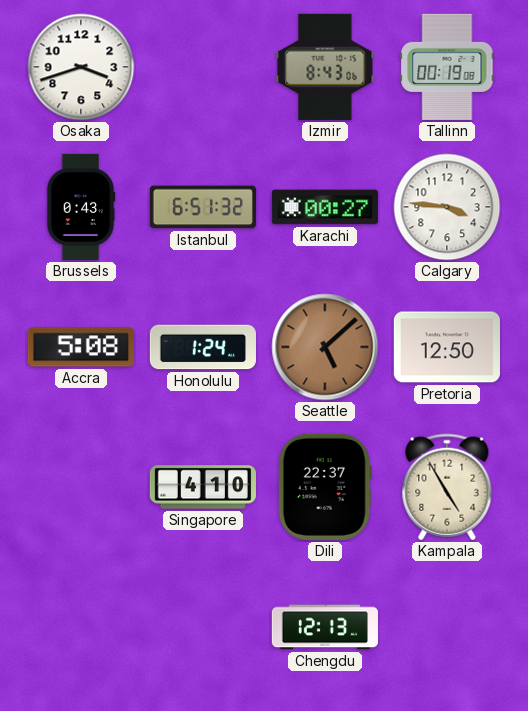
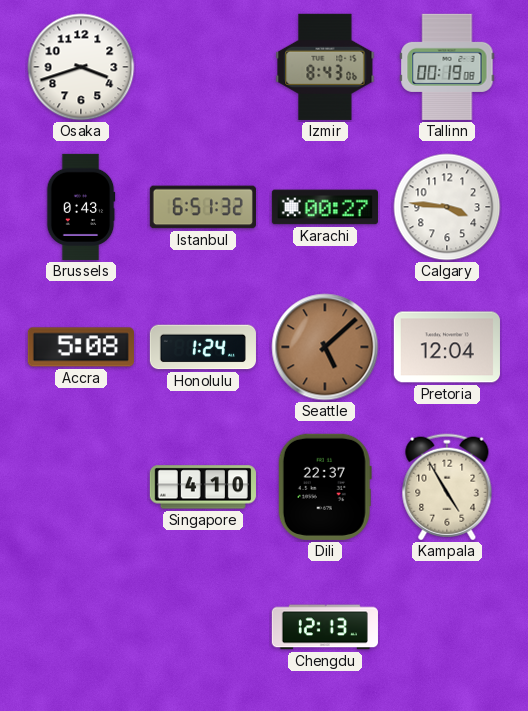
Pretoria: 12:50 -> 12:04
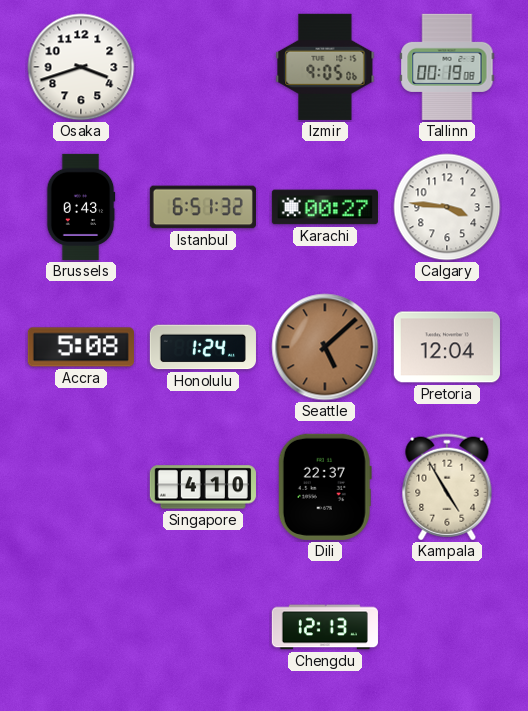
Izmir: 8:43 -> 9:05
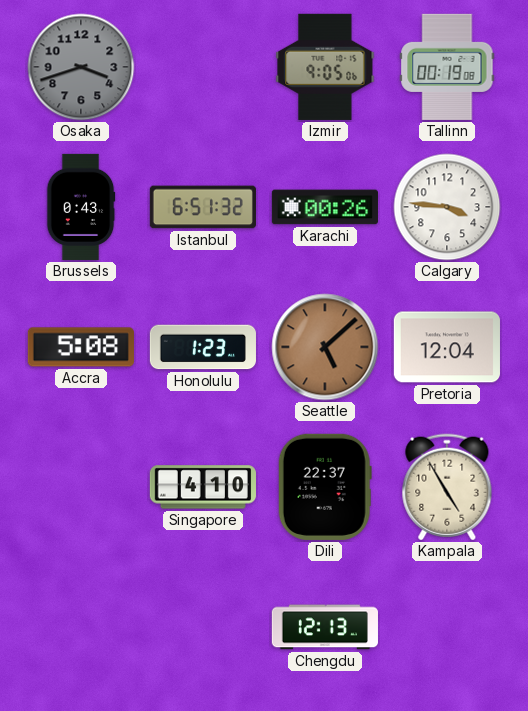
Osaka dial: white -> grey
Karachi: 00:27 -> 00:26
Honolulu: 1:24 -> 1:23
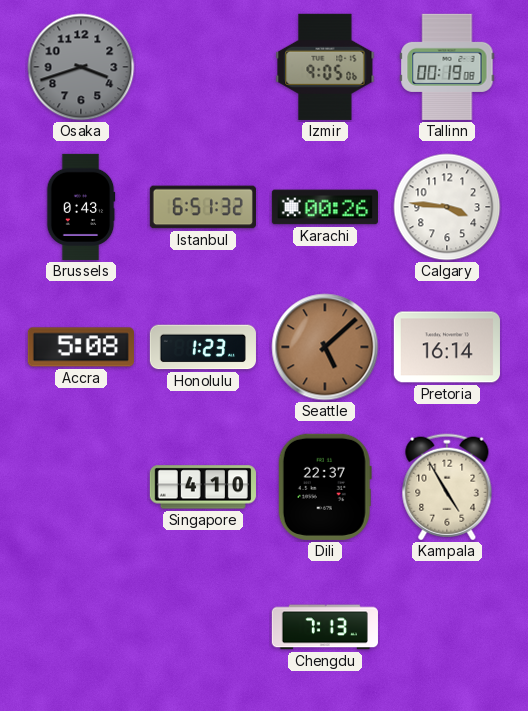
Pretoria: 12:04 -> 16:14
Chengdu: 12:13 -> 7:13
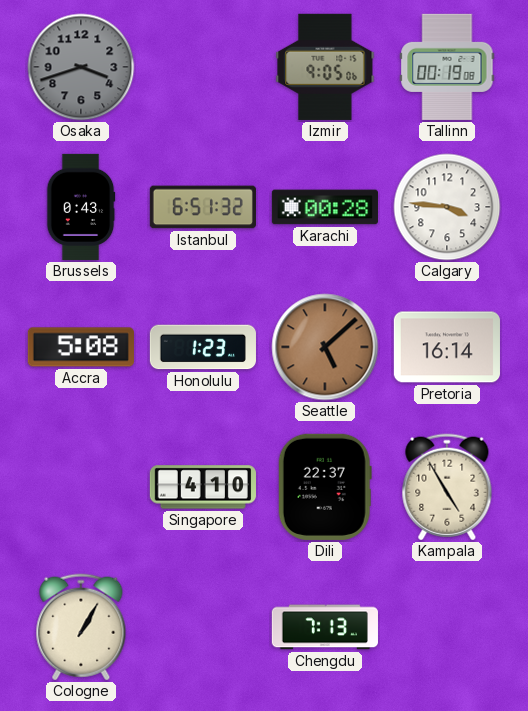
Karachi: 00:26 -> 00:28
Cologne: none -> 1:05
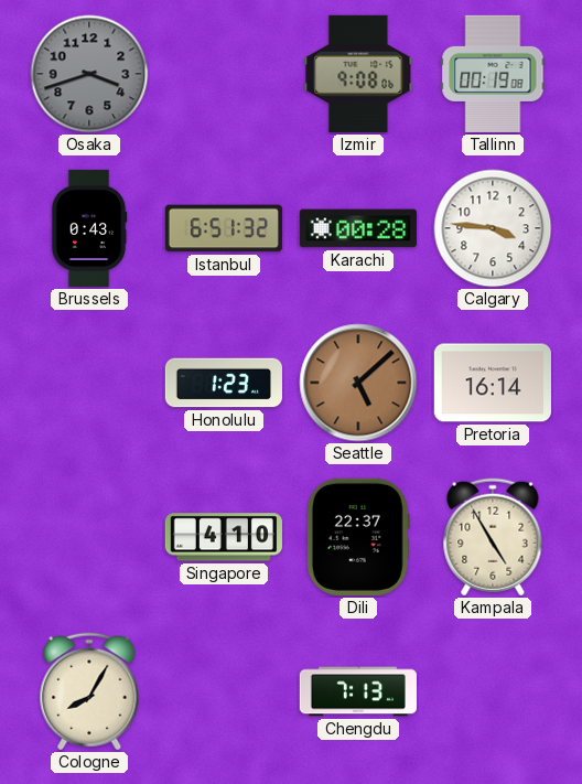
Izmir: 9:05 -> 9:08
Accra: 5:08 -> none
Cologne: 1:05 -> 8:05
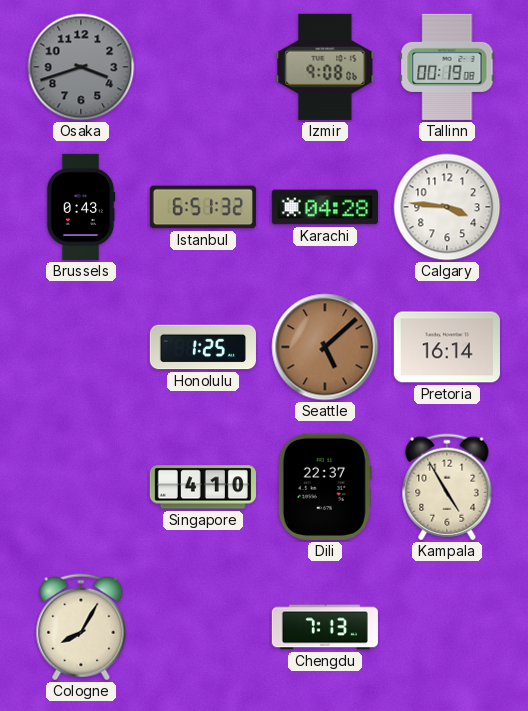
Karachi: 00:28 -> 04:28
Honolulu: 1:23 -> 1:25
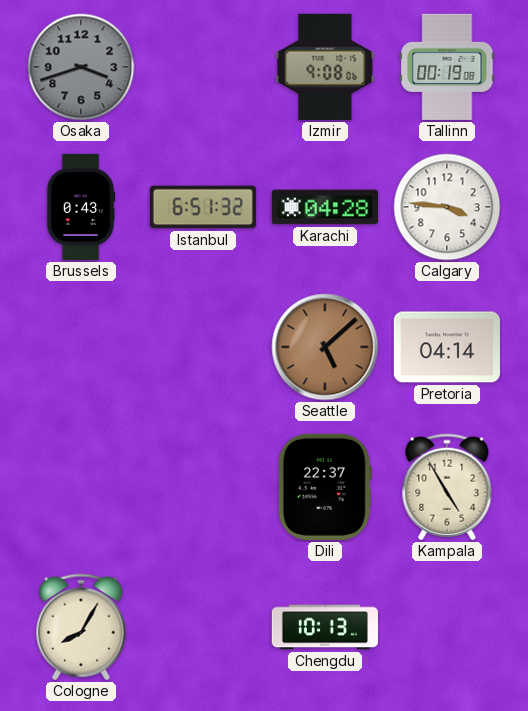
Honolulu: 1:25 -> none
Pretoria: 16:14 -> 04:14
Singapore: 4:10 -> none
Chengdu: 7:13 -> 10:13
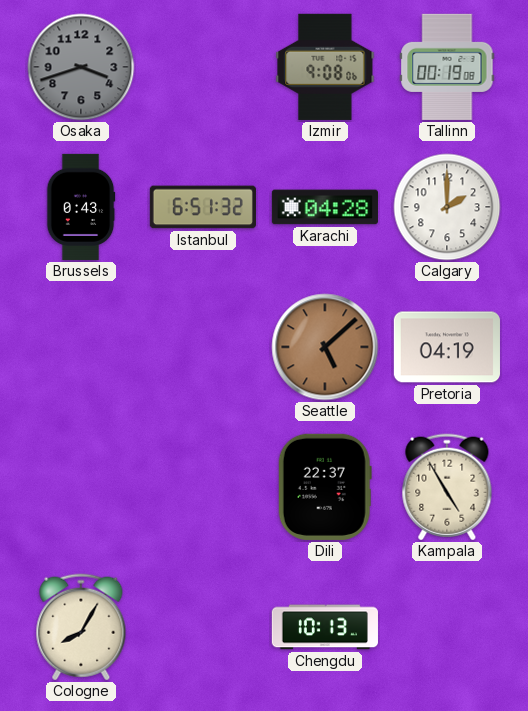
Calgary: 3:46 -> 2:00
Pretoria: 04:14 -> 04:19
